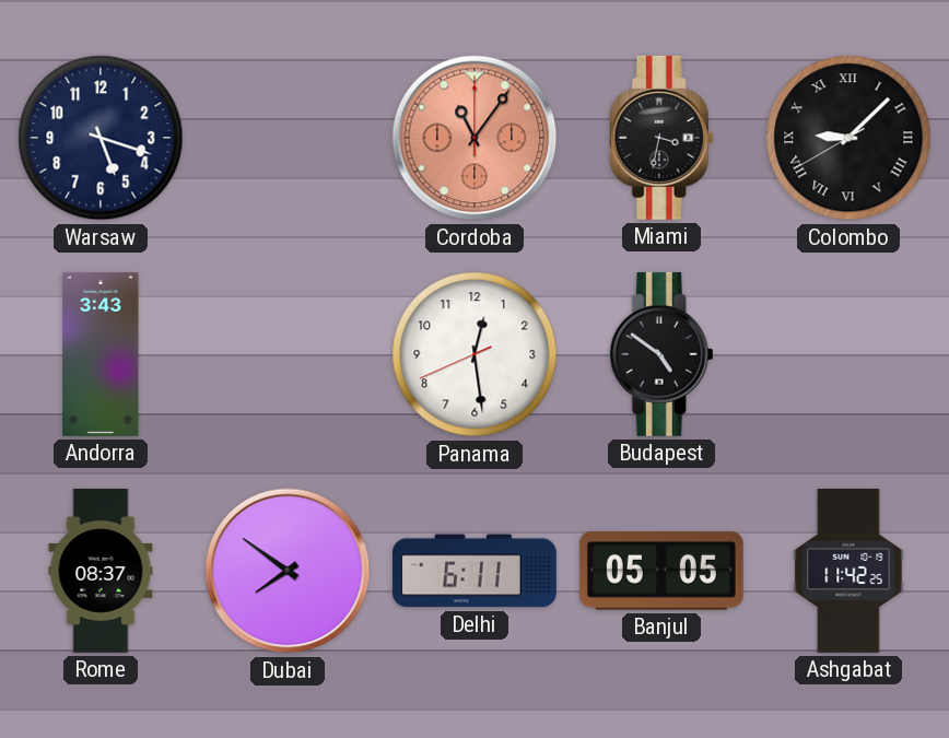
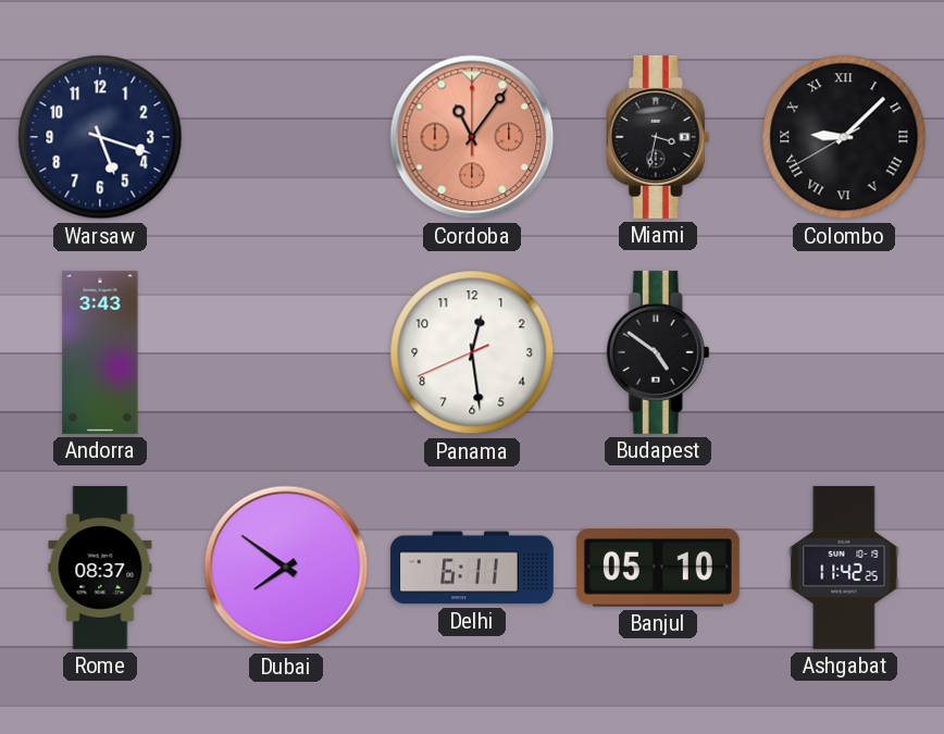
Banjul: 05:05 -> 05:10
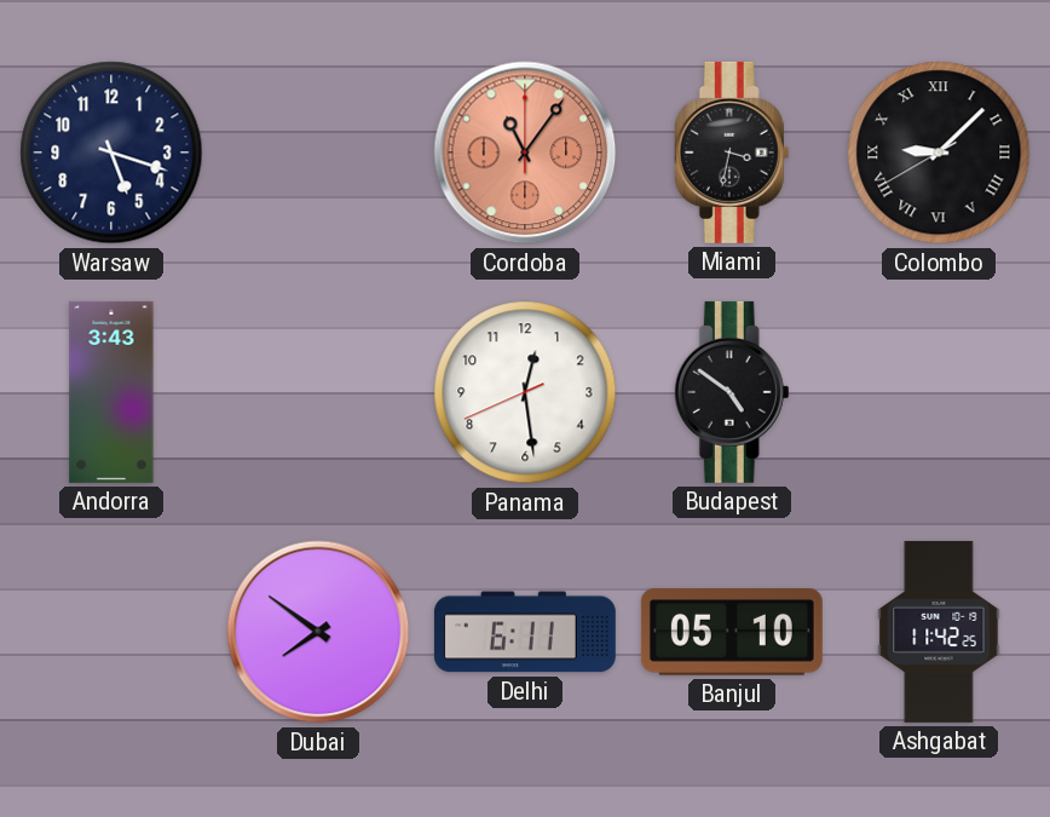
Rome: 08:37 -> none
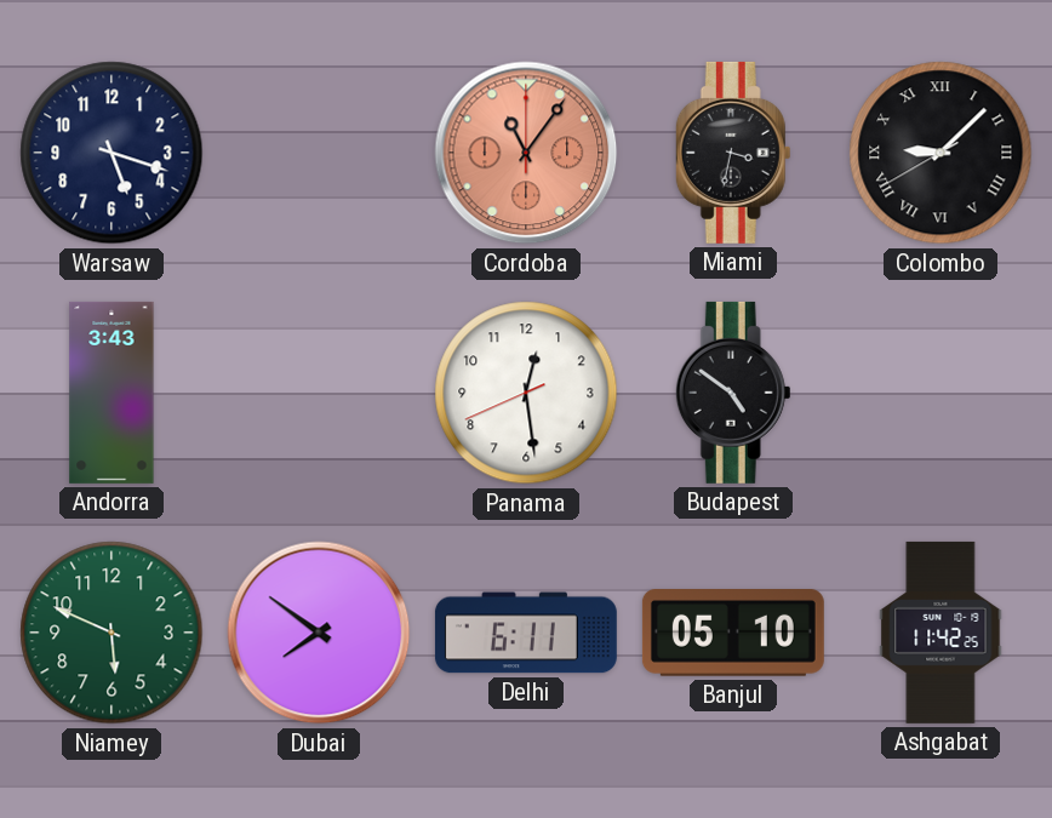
Niamey: none -> 5:49
